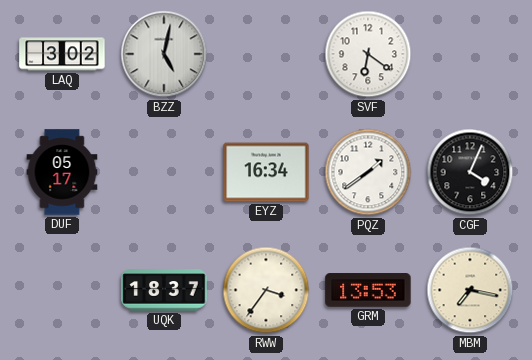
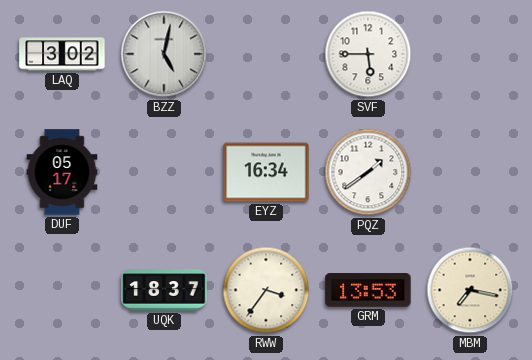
SVF: 6:21 -> 5:45
CGF: 4:04 -> none
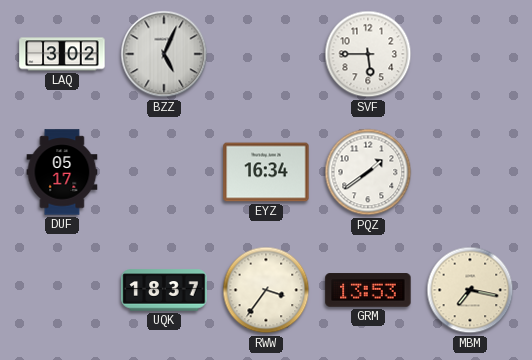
BZZ: 5:02 -> 5:04
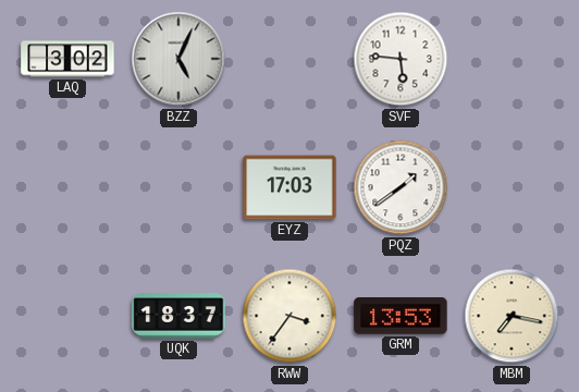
SVF: 5:45 -> 5:46
DUF: 05:17 -> none
EYZ: 16:34 -> 17:03
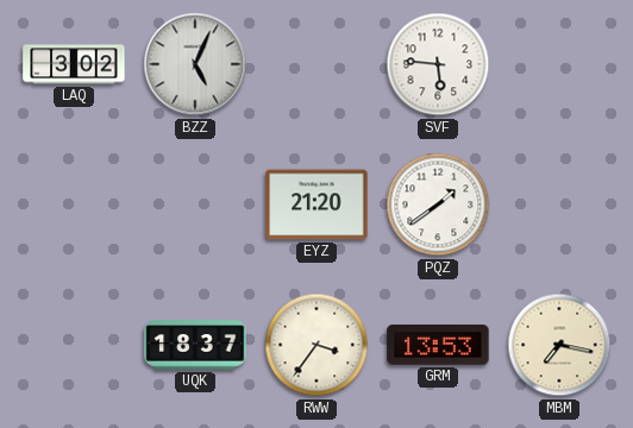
EYZ: 17:03 -> 21:20
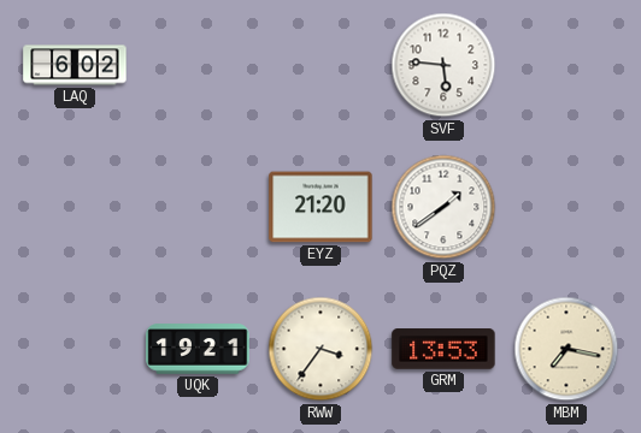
LAQ: 3:02 -> 6:02
BZZ: 5:04 -> none
UQK: 18:37 -> 19:21
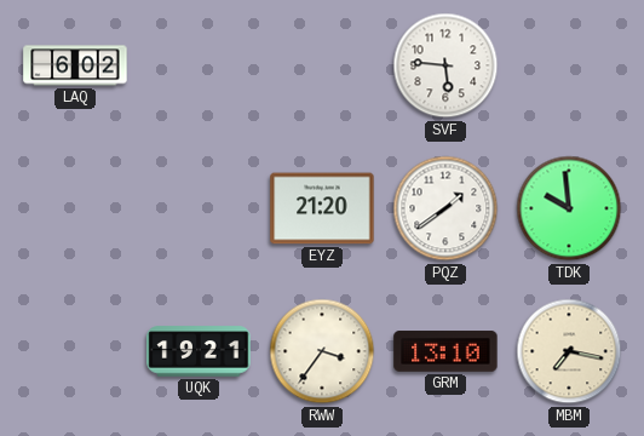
TDK: none -> 9:59
GRM: 13:53 -> 13:10
